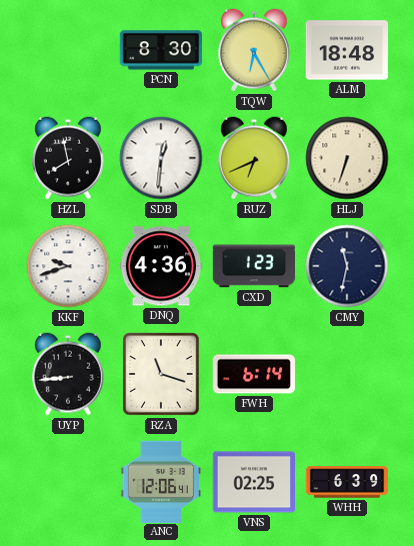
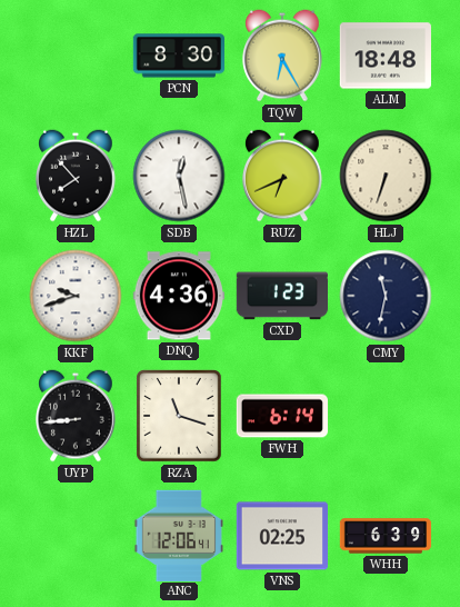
HZL: 7:58 -> 7:53
SDB: 12:31 -> 12:28
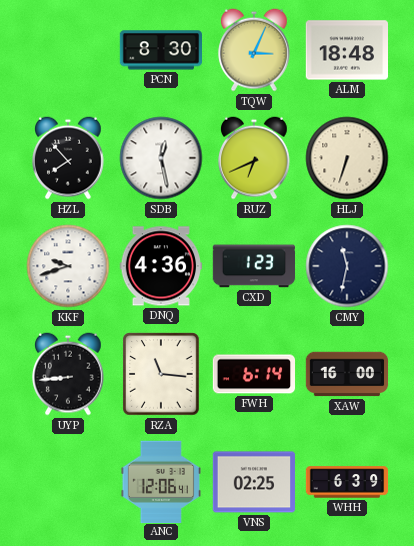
TQW: 6:25 -> 3:04
RZA: 11:18 -> 11:16
XAW: none -> 16:00
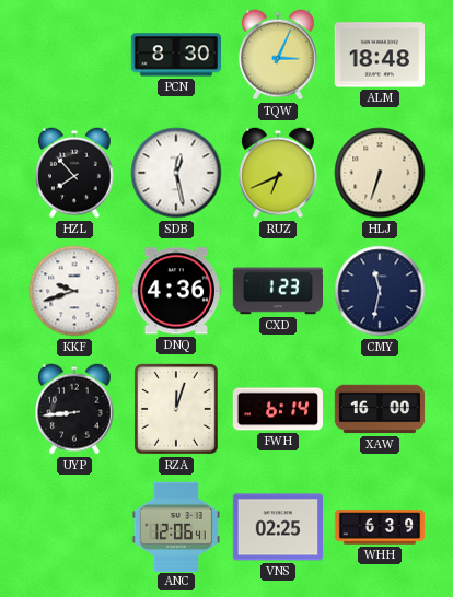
RZA: 11:16 -> 12:03
